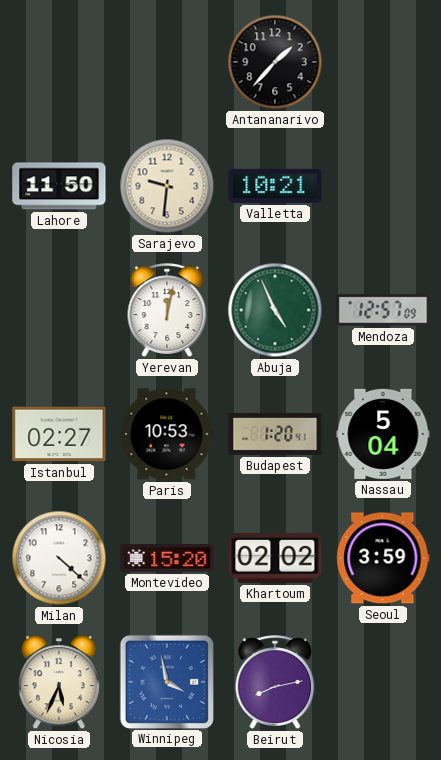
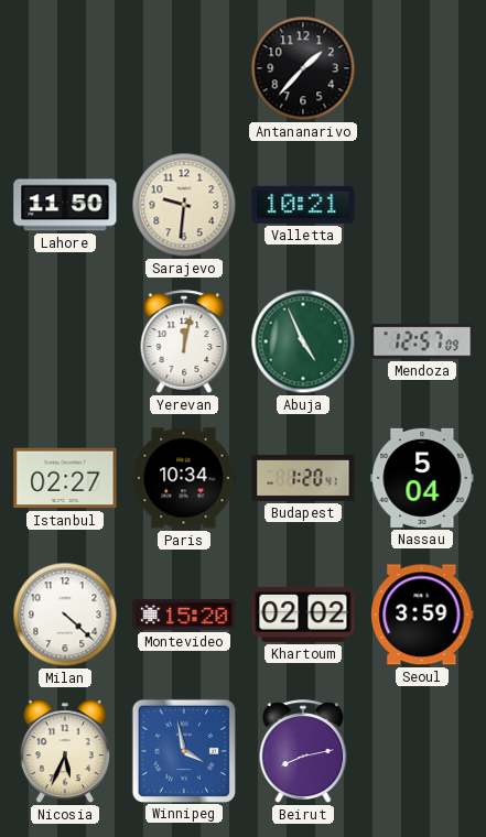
Paris: 10:53 -> 10:34
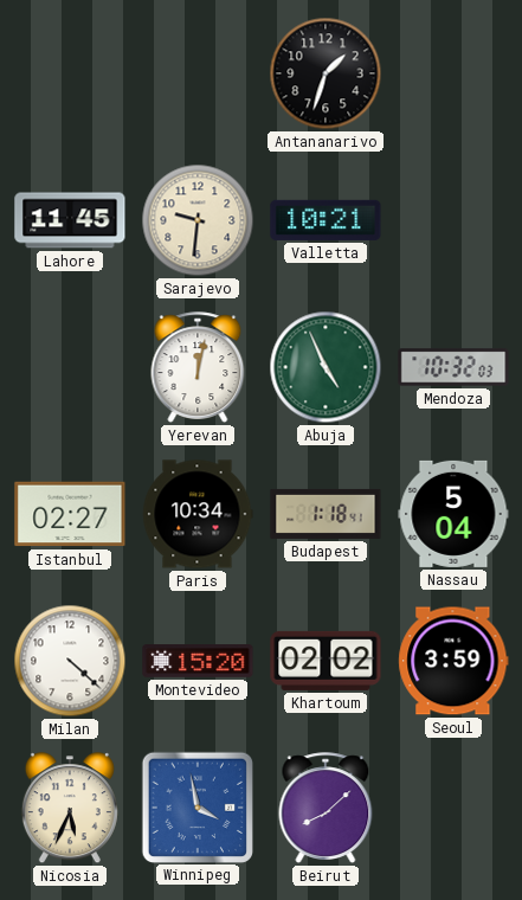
Antananarivo: 1:37 -> 1:33
Lahore: 11:50 -> 11:45
Mendoza: 12:57 -> 10:32
Budapest: 1:20 -> 1:18
Beirut: 8:13 -> 8:08
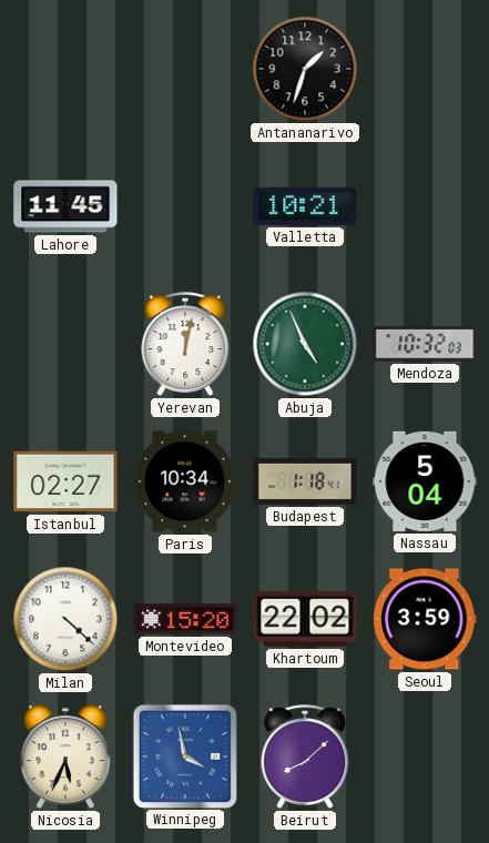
Sarajevo: 9:31 -> none
Khartoum: 02:02 -> 22:02
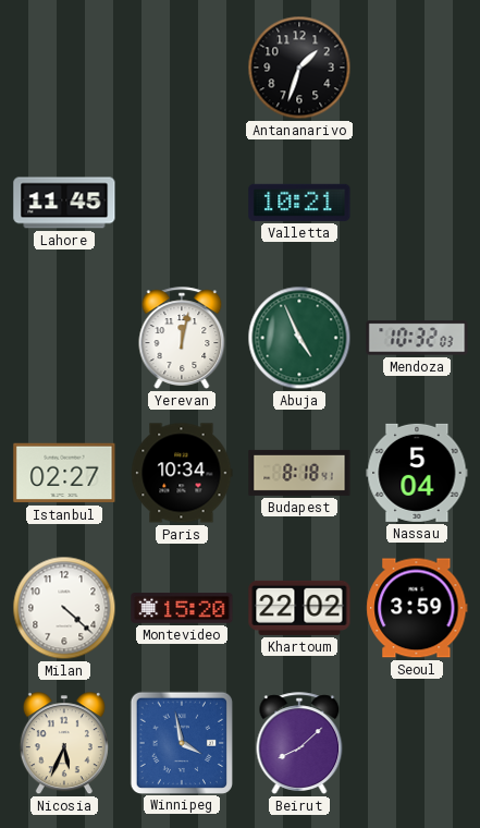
Budapest: 1:18 -> 8:18
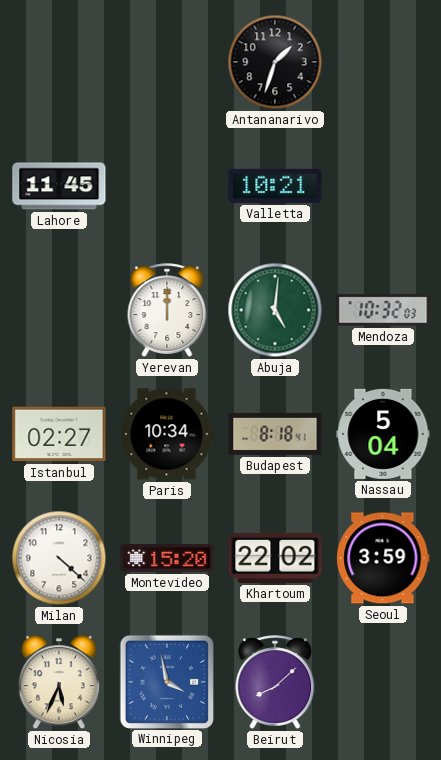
Yerevan: 12:02 -> 12:00
Abuja: 4:56 -> 5:01
